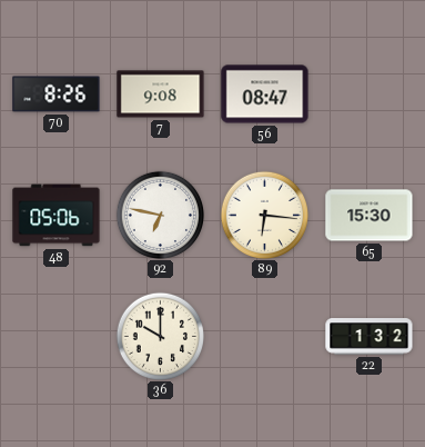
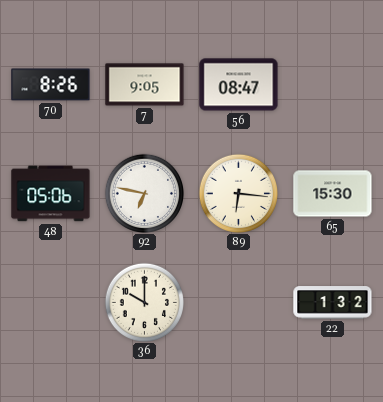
7: 9:08 -> 9:05
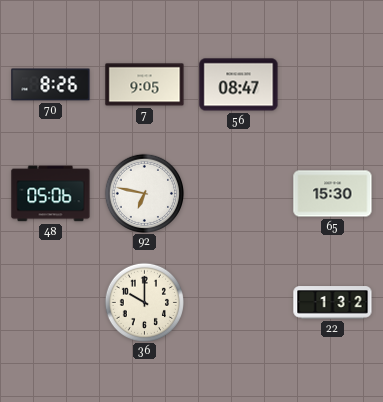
89: 6:16 -> none
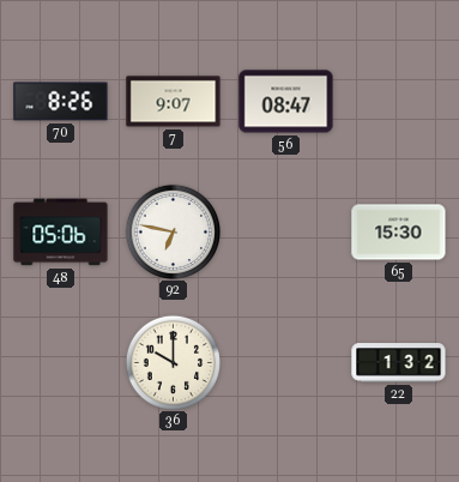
7: 9:05 -> 9:07
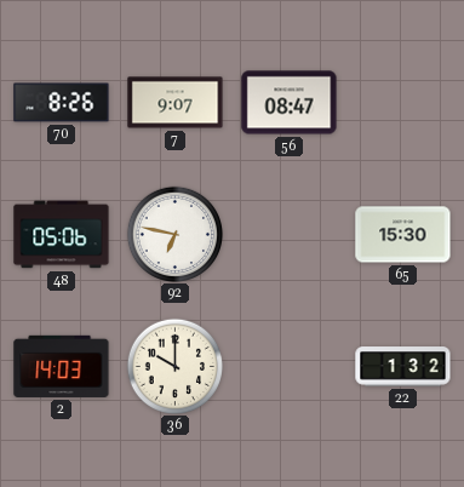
2: none -> 14:03
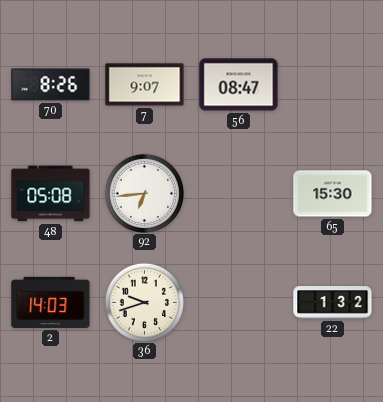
48: 05:06 -> 05:08
92: 6:47 -> 6:44
36: 10:00 -> 9:42
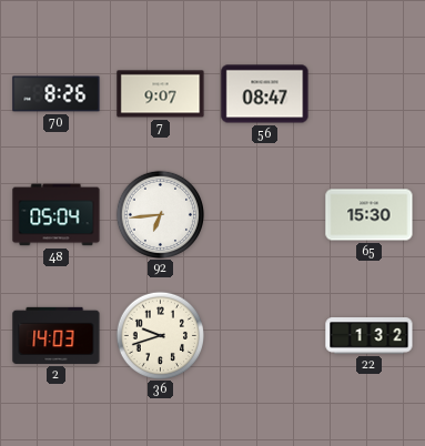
48: 05:08 -> 05:04
